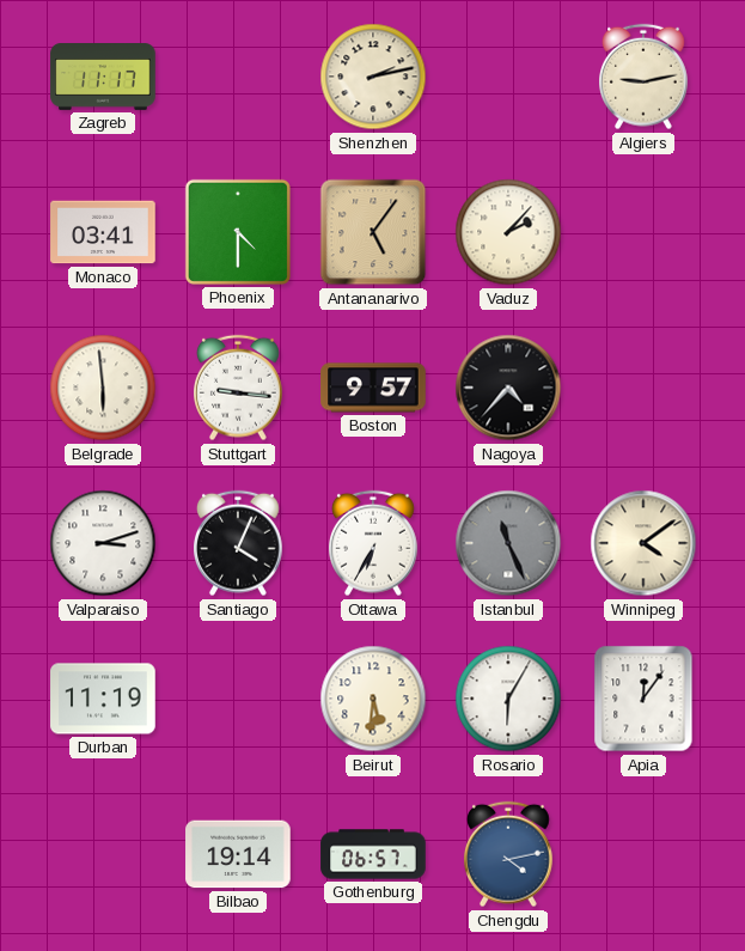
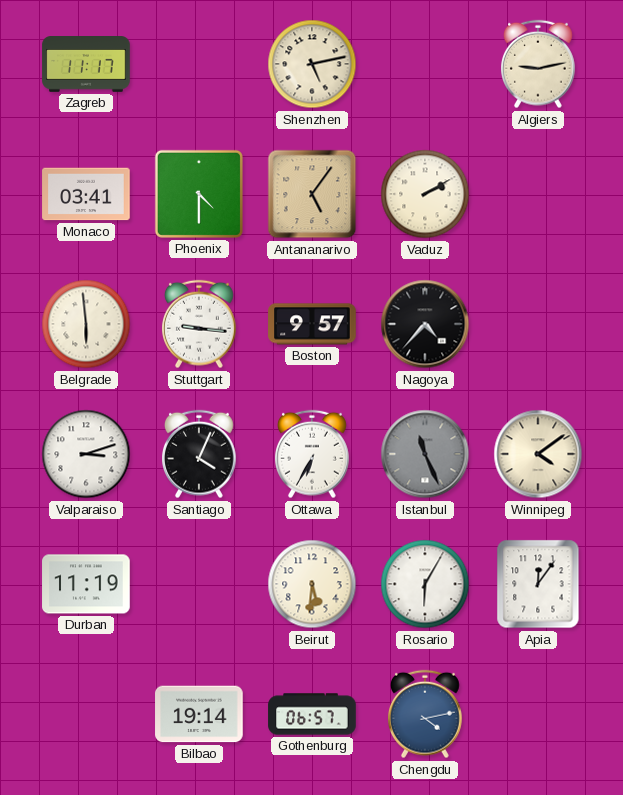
Shenzhen: 2:13 -> 5:13
Vaduz: 2:07 -> 2:10
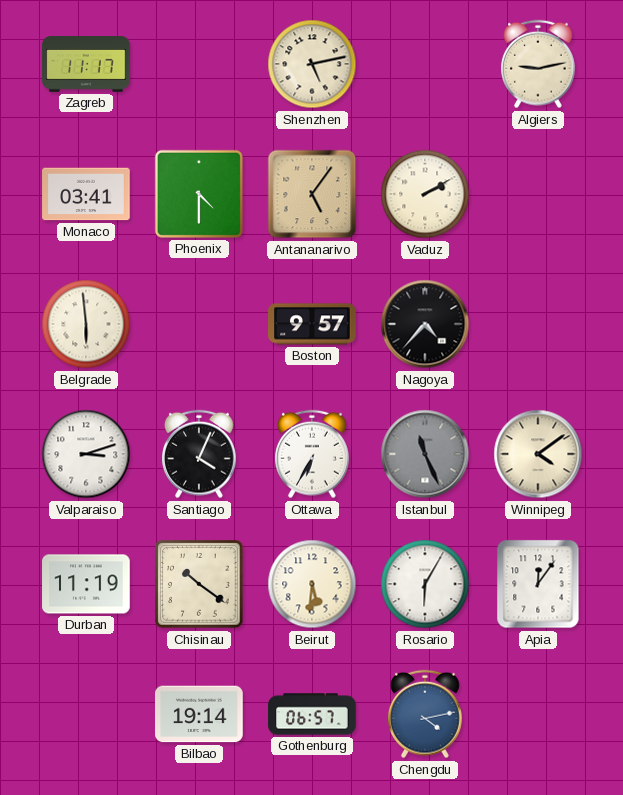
Stuttgart: 9:16 -> none
Chisinau: none -> 10:21
